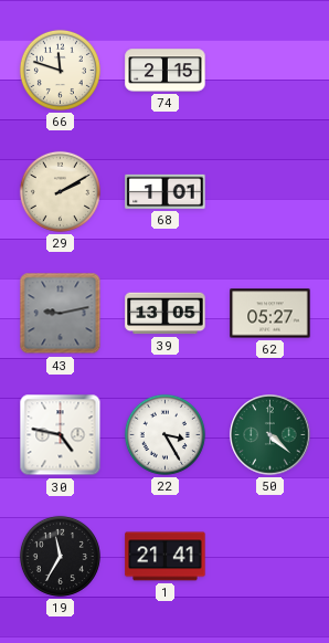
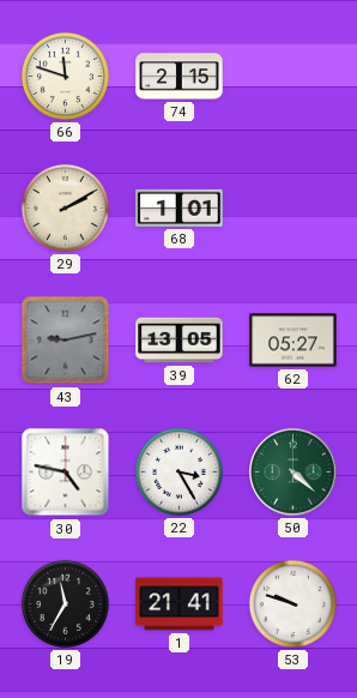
53: none -> 9:48
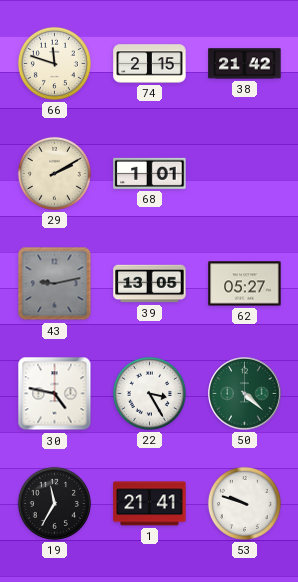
38: none -> 21:42
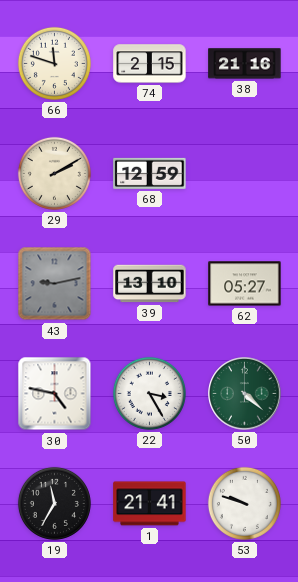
38: 21:42 -> 21:16
68: 1:01 -> 12:59
39: 13:05 -> 13:10
